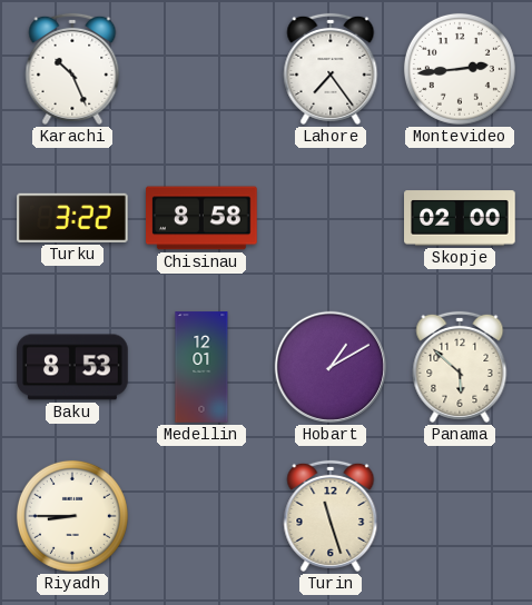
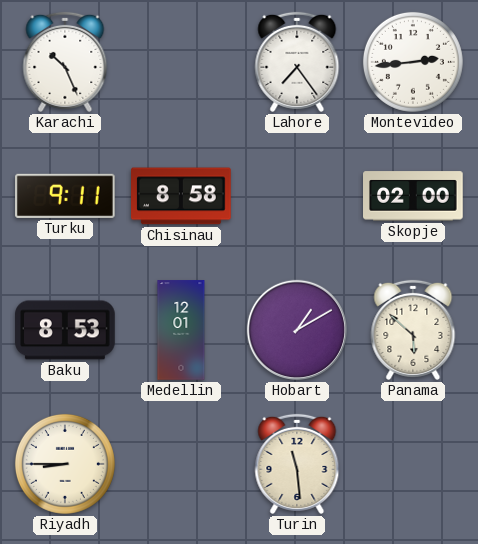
Turku: 3:22 -> 9:11
Turin: 11:27 -> 11:29
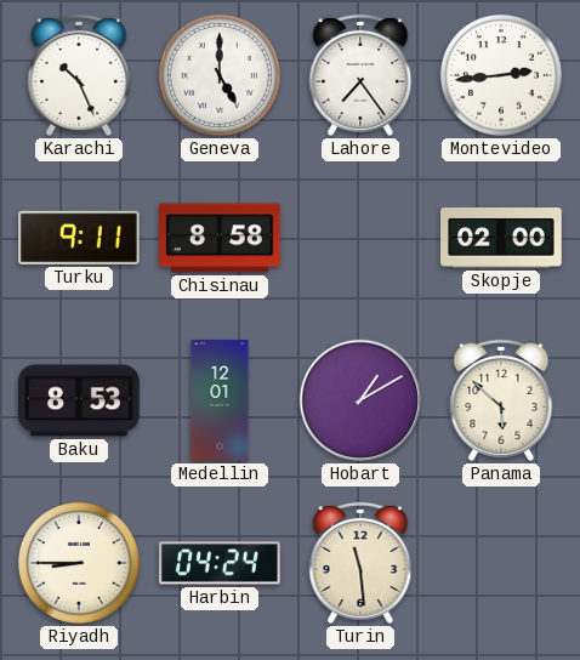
Geneva: none -> 5:00
Harbin: none -> 04:24
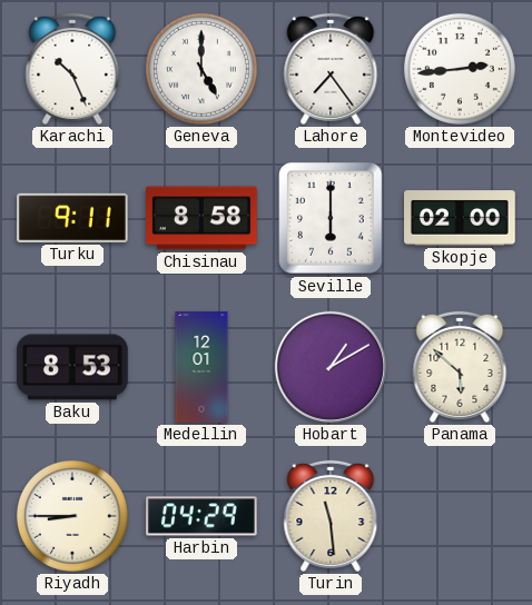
Seville: none -> 6:00
Harbin: 04:24 -> 04:29
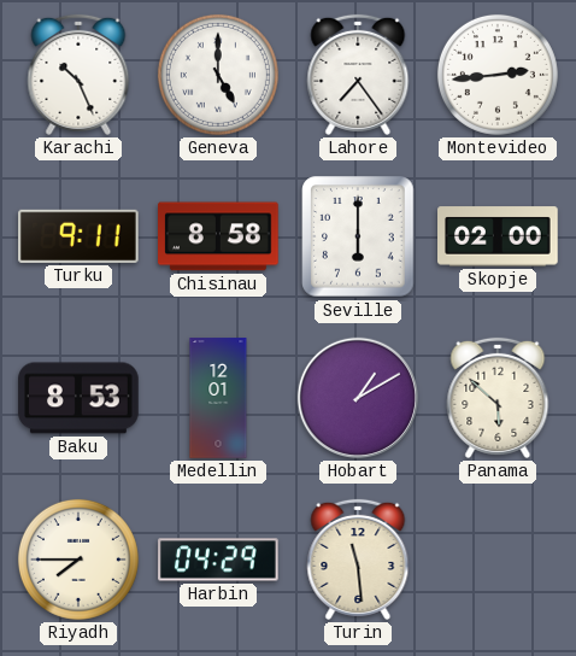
Riyadh: 8:45 -> 7:45
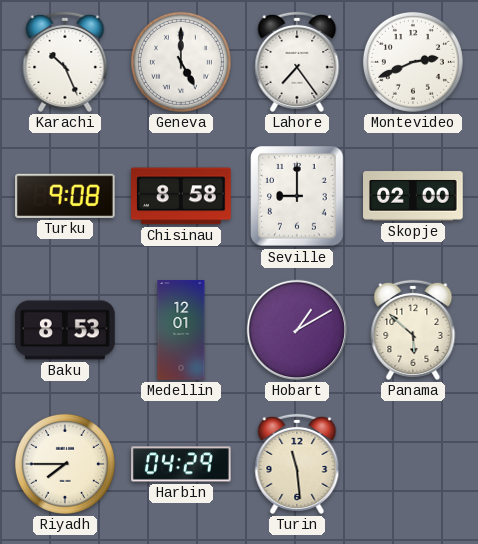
Montevideo: 2:44 -> 2:41
Turku: 9:11 -> 9:08
Seville: 6:00 -> 9:00
